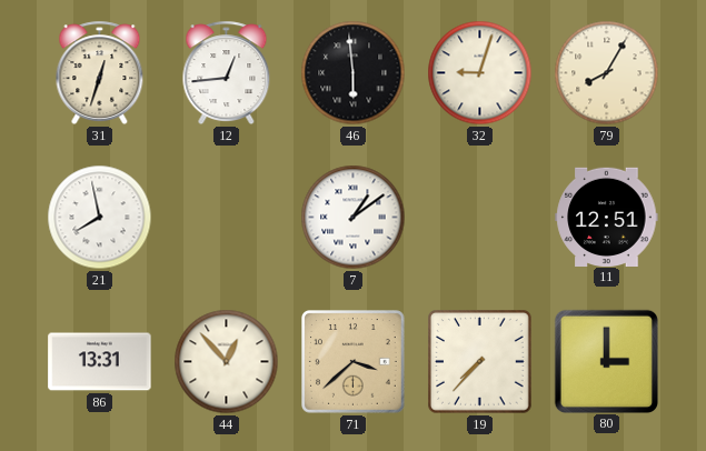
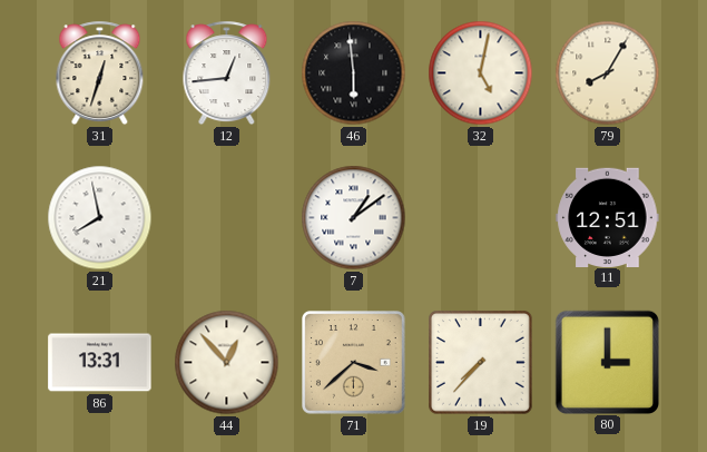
32: 9:03 -> 5:02
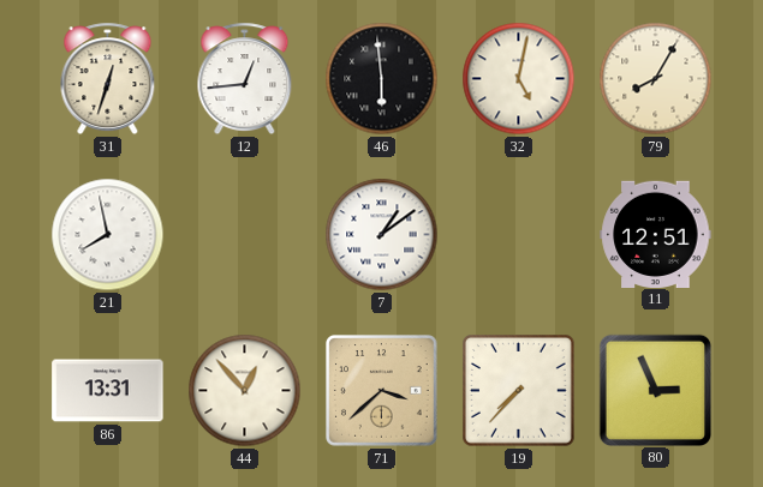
80: 3:00 -> 2:56
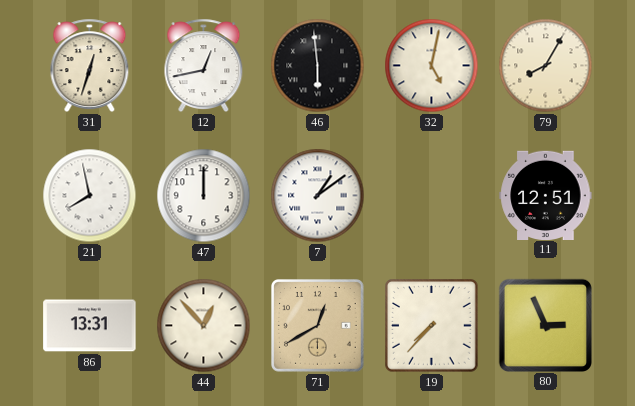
12: 12:44 -> 12:43
47: none -> 12:00
71: 3:38 -> 12:40
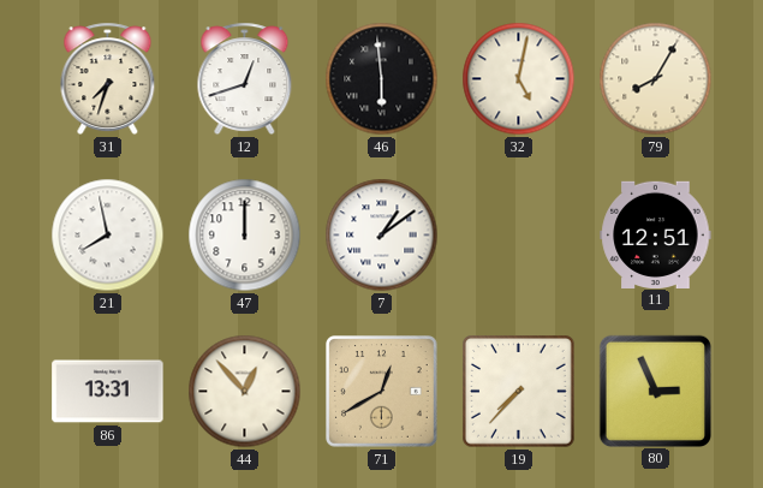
31: 12:33 -> 7:33
12: 12:43 -> 12:42
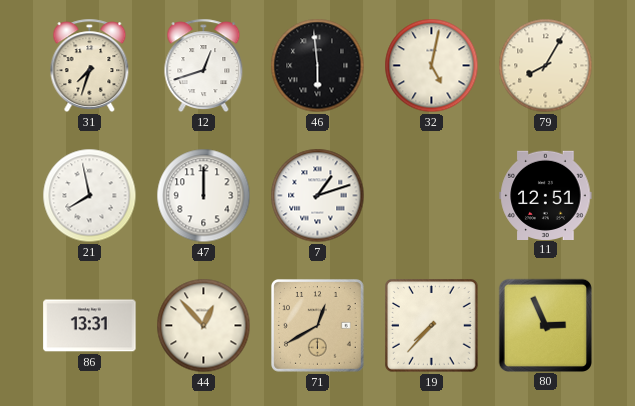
7: 1:09 -> 1:12
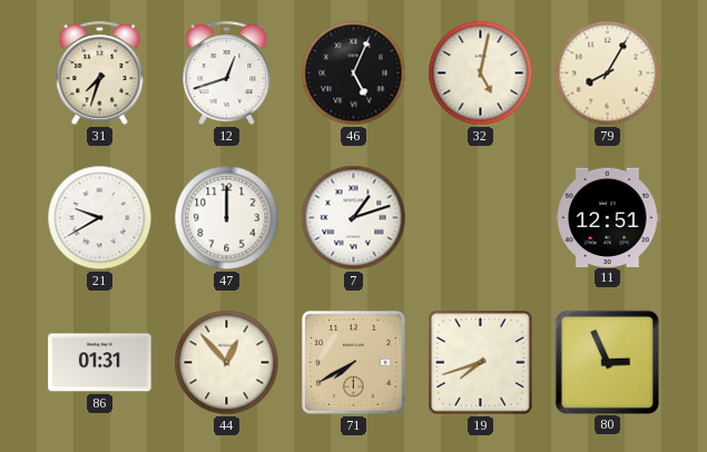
46: 5:59 -> 5:04
21: 7:58 -> 9:40
86: 13:31 -> 01:31
71: 12:40 -> 7:40
19: 7:37 -> 7:42
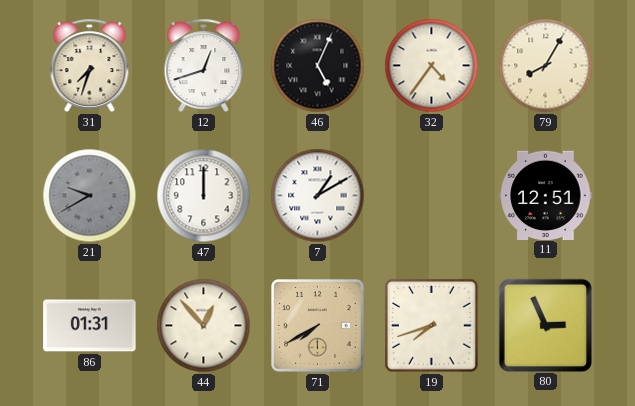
32: 5:02 -> 4:36
21 dial: white -> grey
7: 1:12 -> 1:10
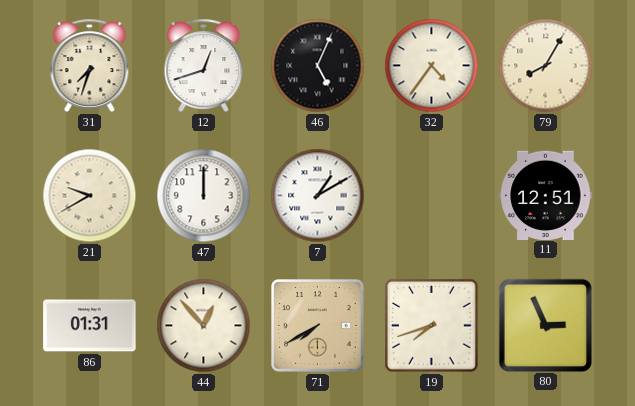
21 dial: grey -> cream
